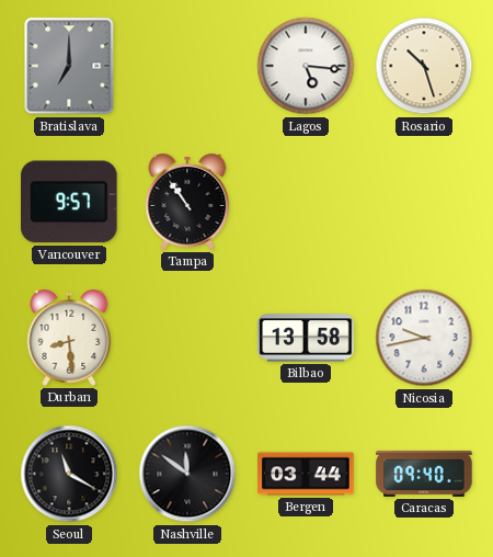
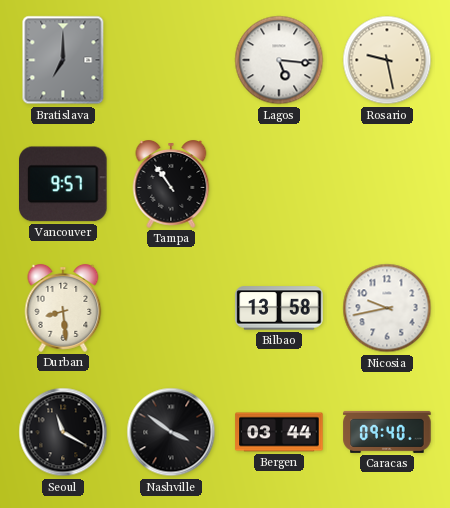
Rosario: 10:27 -> 9:28
Nashville: 11:51 -> 3:51
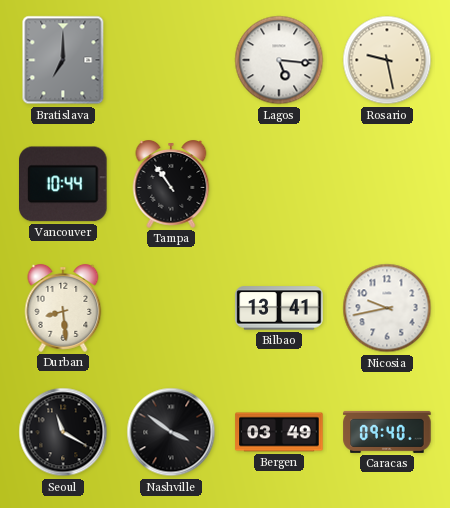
Vancouver: 9:57 -> 10:44
Bilbao: 13:58 -> 13:41
Bergen: 03:44 -> 03:49
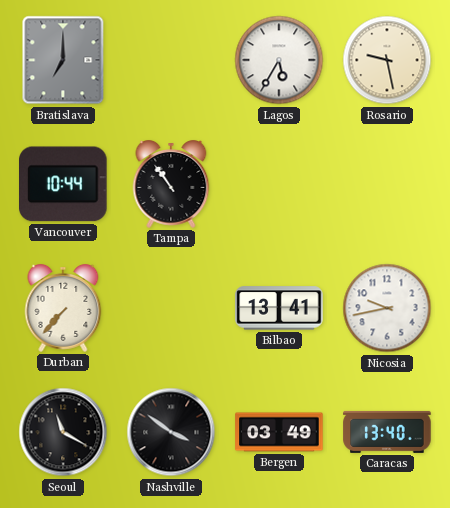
Lagos: 5:16 -> 5:35
Durban: 8:29 -> 7:37
Caracas: 09:40 -> 13:40
